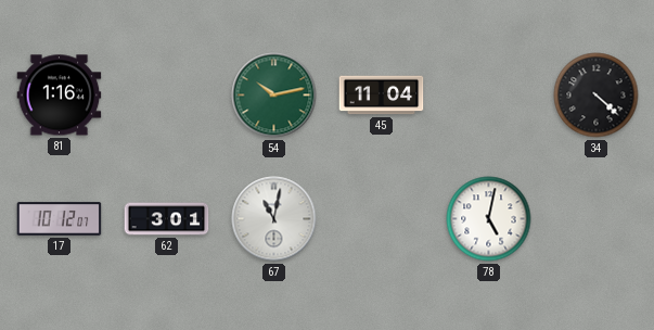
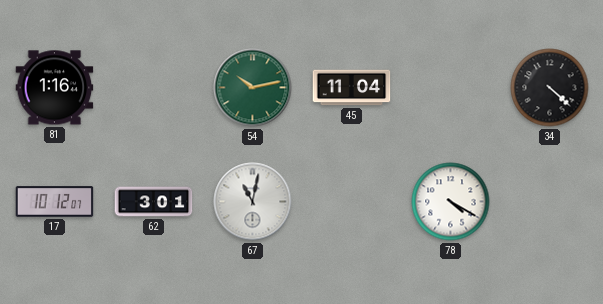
78: 5:02 -> 4:20
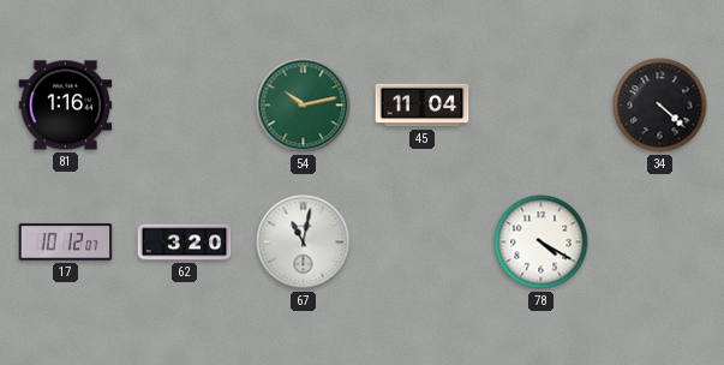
62: 3:01 -> 3:20
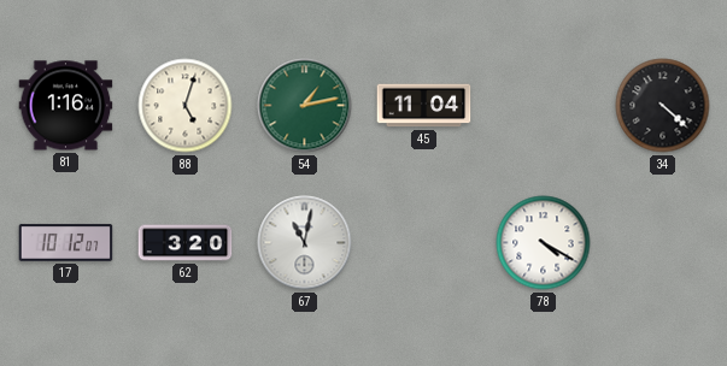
88: none -> 5:03
54: 10:13 -> 1:13
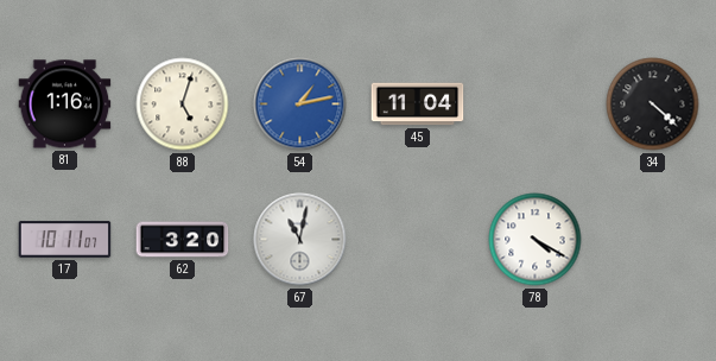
54 dial: green -> blue
17: 10:12 -> 10:11
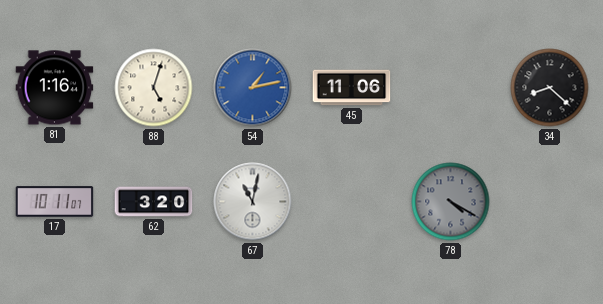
45: 11:04 -> 11:06
34: 4:22 -> 8:22
78 dial: white -> grey
